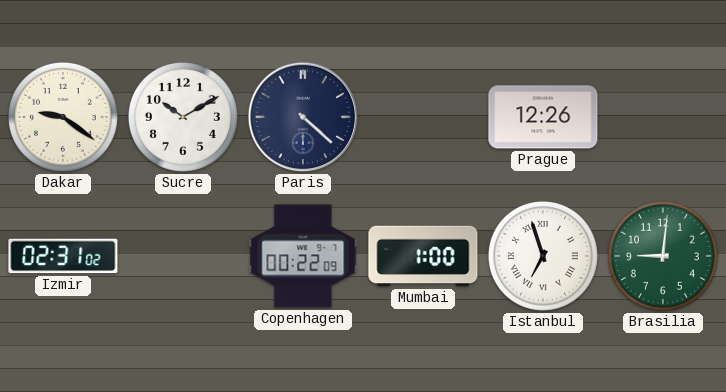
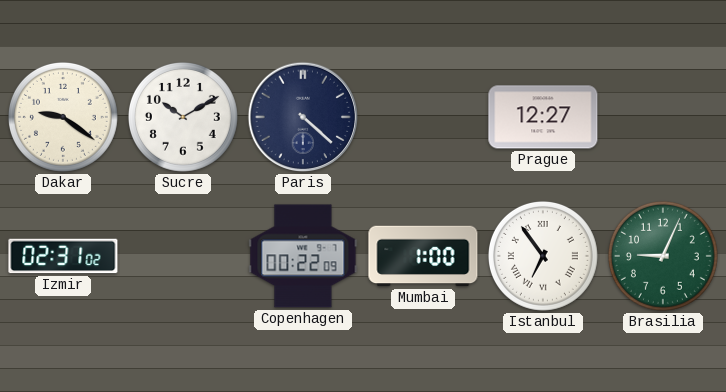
Prague: 12:26 -> 12:27
Istanbul: 6:57 -> 6:54
Brasilia: 9:01 -> 9:04
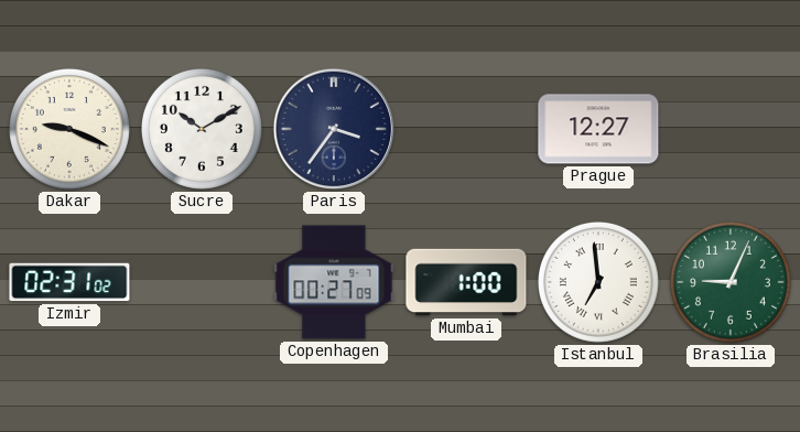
Dakar: 9:21 -> 9:19
Paris: 4:22 -> 3:36
Copenhagen: 00:22 -> 00:27
Istanbul: 6:54 -> 6:59
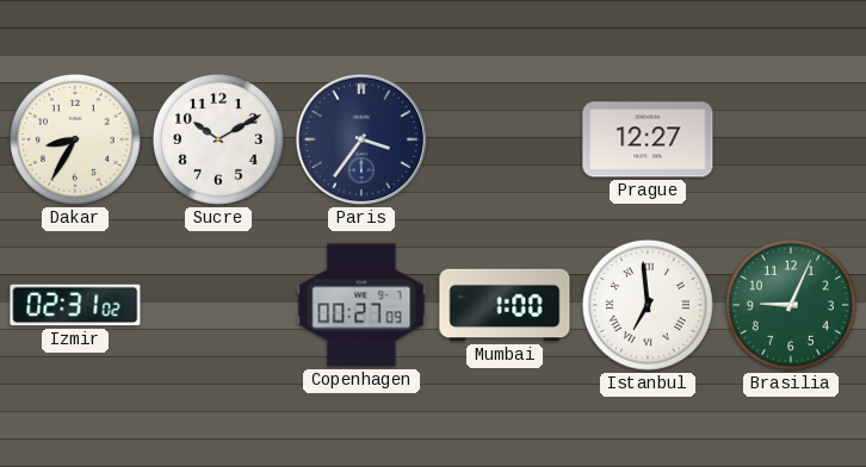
Dakar: 9:19 -> 8:35
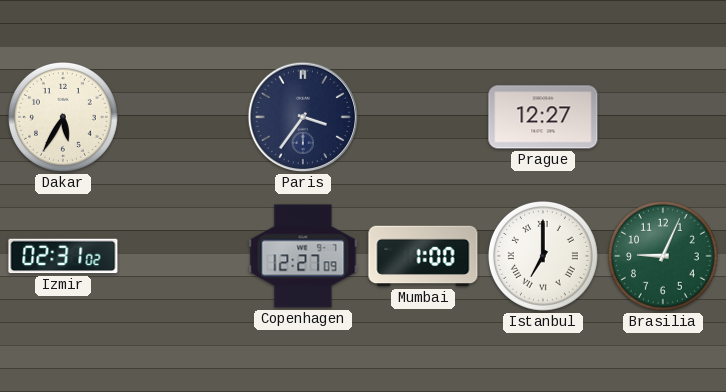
Dakar: 8:35 -> 5:35
Sucre: 10:10 -> none
Copenhagen: 00:27 -> 12:27
Istanbul: 6:59 -> 7:00
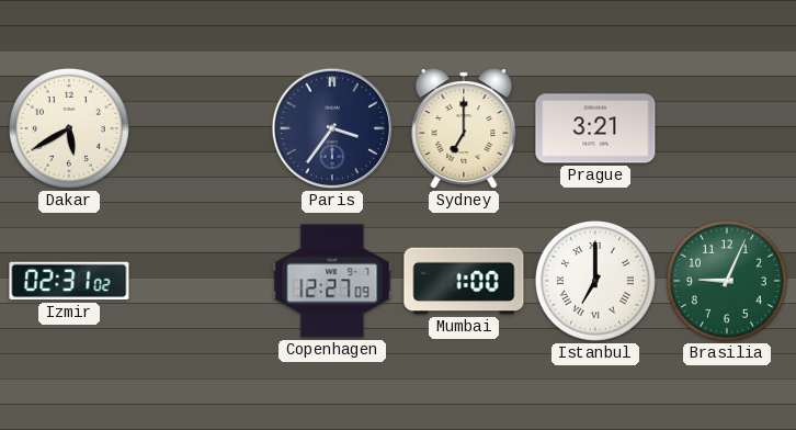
Dakar: 5:35 -> 5:40
Sydney: none -> 7:00
Prague: 12:27 -> 3:21
